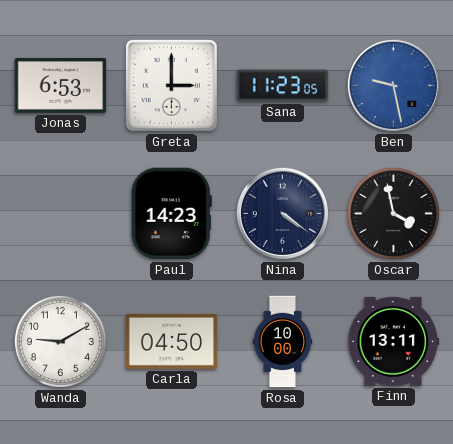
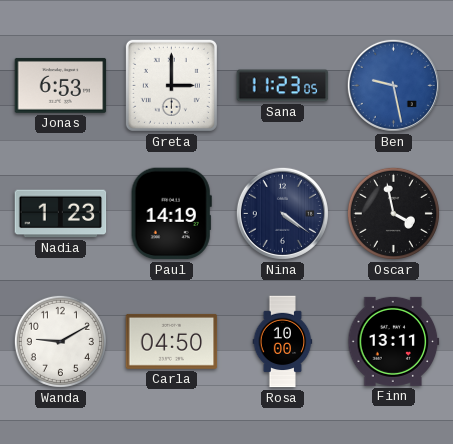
Nadia: none -> 1:23
Paul: 14:23 -> 14:19
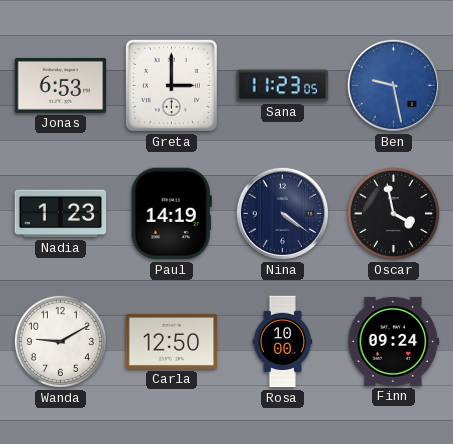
Carla: 04:50 -> 12:50
Finn: 13:11 -> 09:24
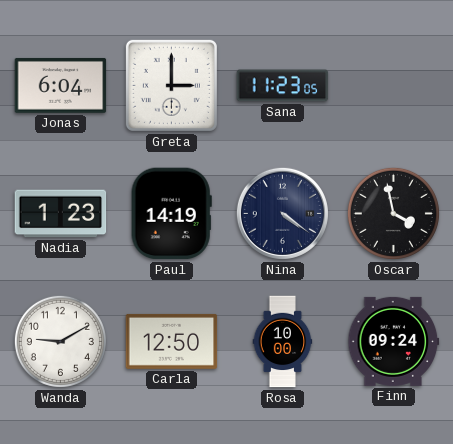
Jonas: 6:53 -> 6:04
Ben: 9:28 -> none
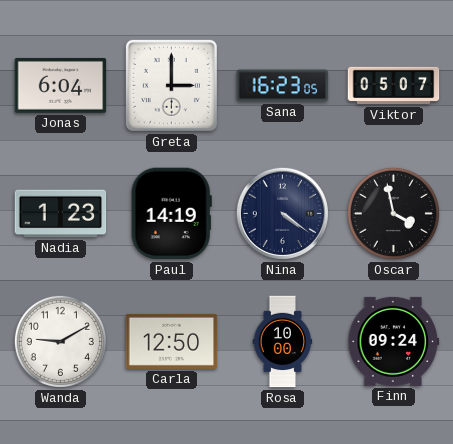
Sana: 11:23 -> 16:23
Viktor: none -> 05:07
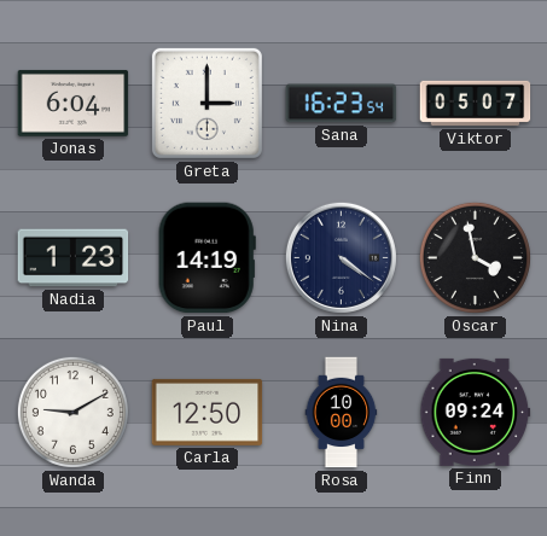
Sana: 16:23:05 -> 16:23:54
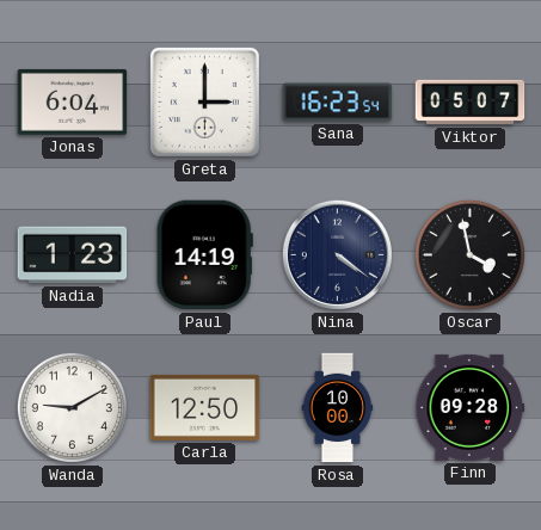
Finn: 09:24 -> 09:28
